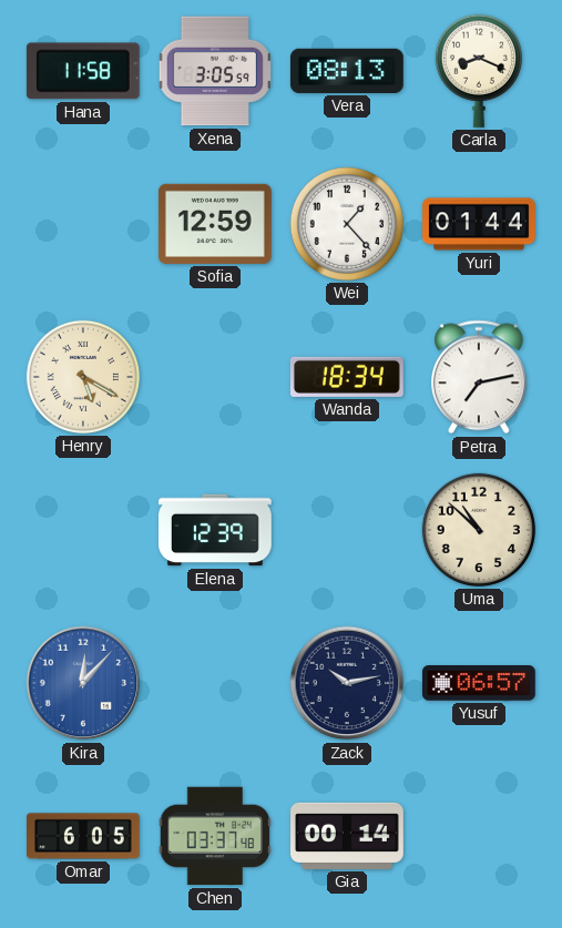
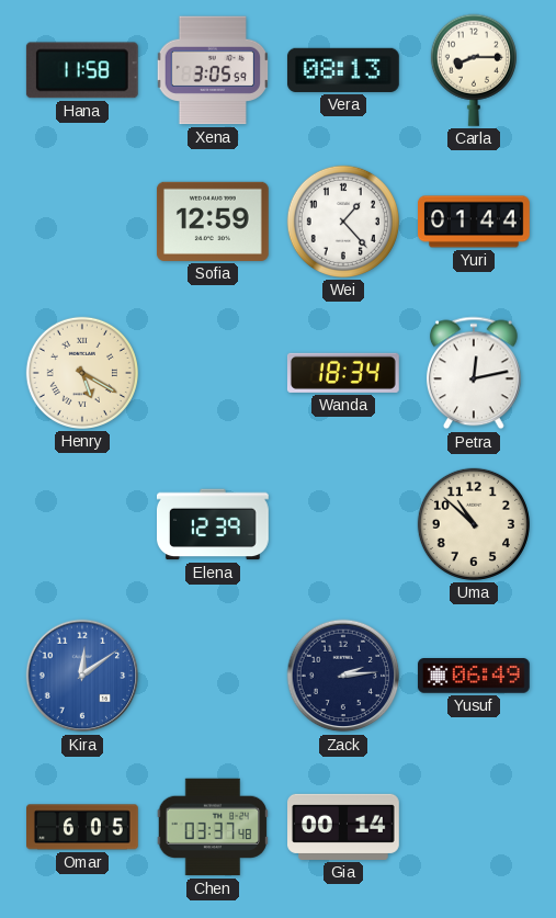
Carla: 8:19 -> 8:15
Petra: 7:13 -> 12:13
Kira: 12:07 -> 12:09
Zack: 10:13 -> 2:14
Yusuf: 06:57 -> 06:49
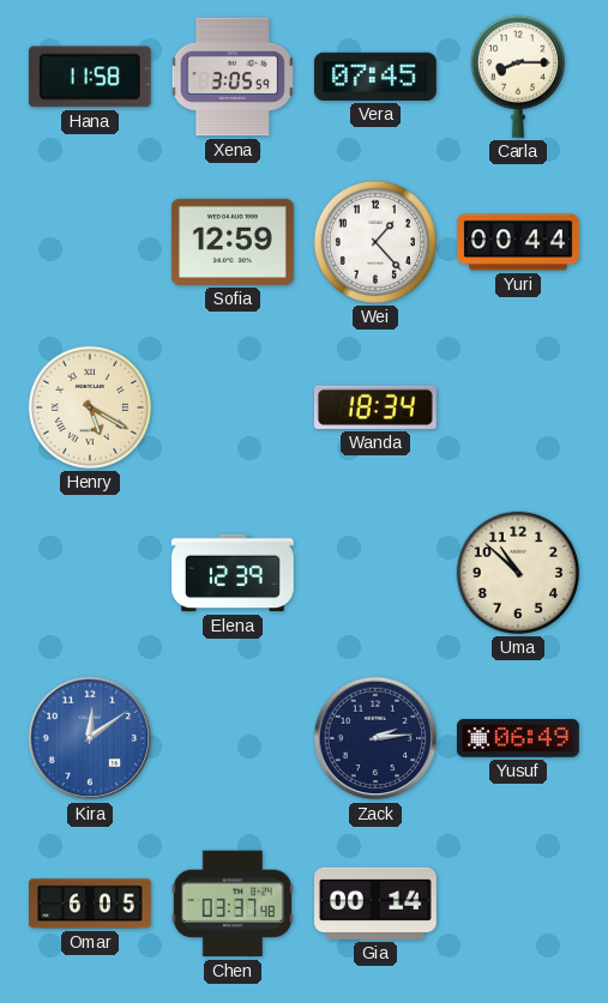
Vera: 08:13 -> 07:45
Yuri: 01:44 -> 00:44
Petra: 12:13 -> none
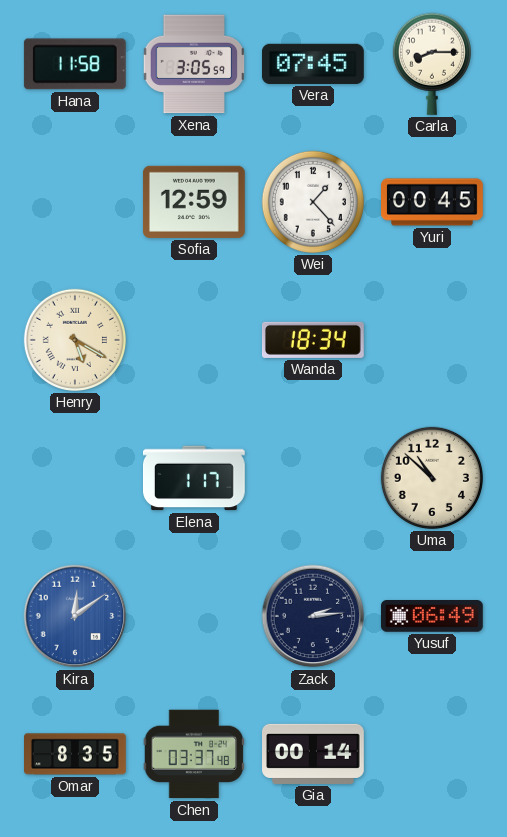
Yuri: 00:44 -> 00:45
Elena: 12:39 -> 1:17
Omar: 6:05 -> 8:35
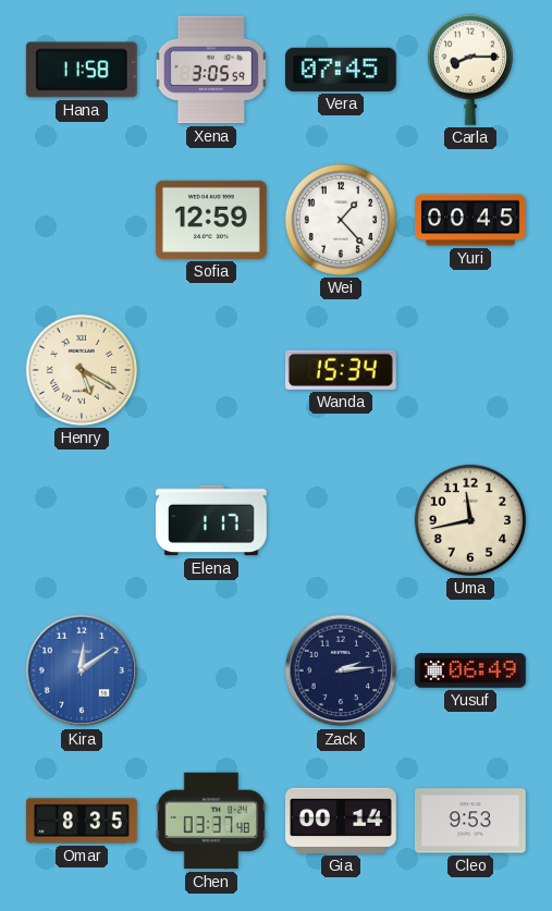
Wanda: 18:34 -> 15:34
Uma: 10:52 -> 11:43
Cleo: none -> 9:53
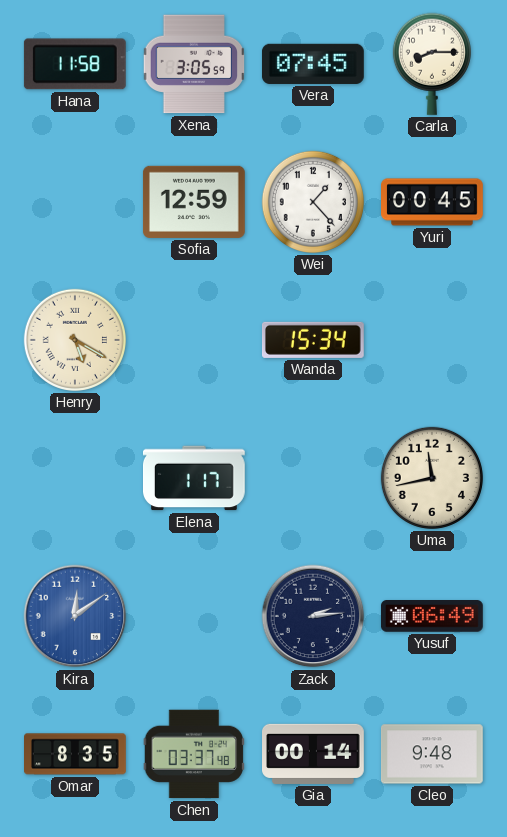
Cleo: 9:53 -> 9:48
